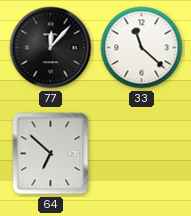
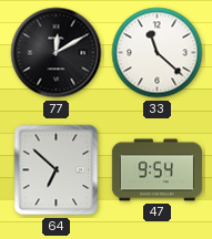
77: 12:07 -> 12:10
47: none -> 9:54
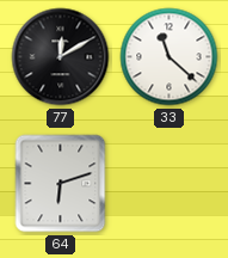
64: 6:52 -> 6:12
47: 9:54 -> none
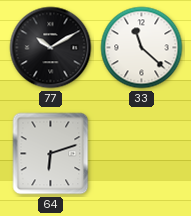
77: 12:10 -> 10:10
